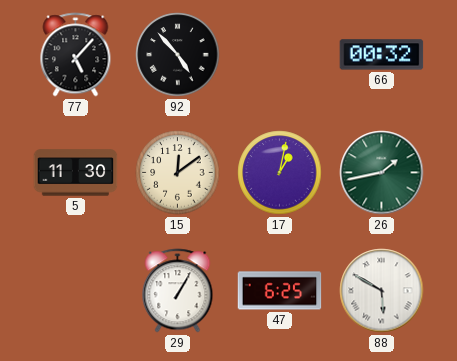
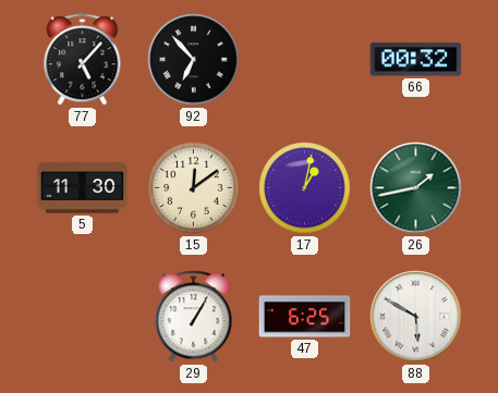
92: 4:53 -> 6:53
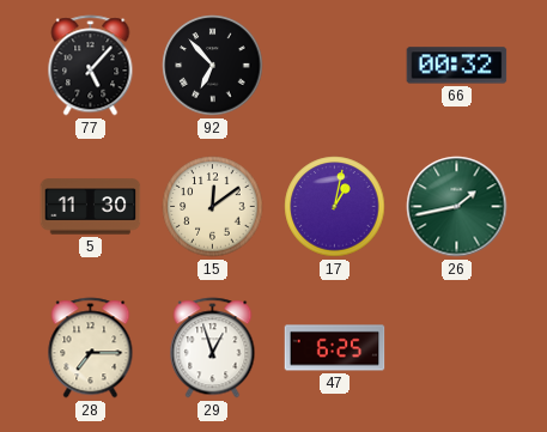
28: none -> 7:15
29: 1:05 -> 12:57
88: 5:50 -> none
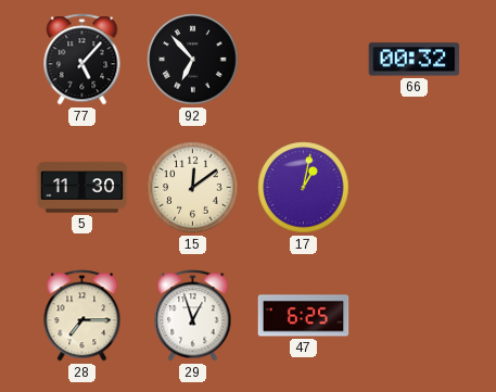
26: 1:43 -> none
